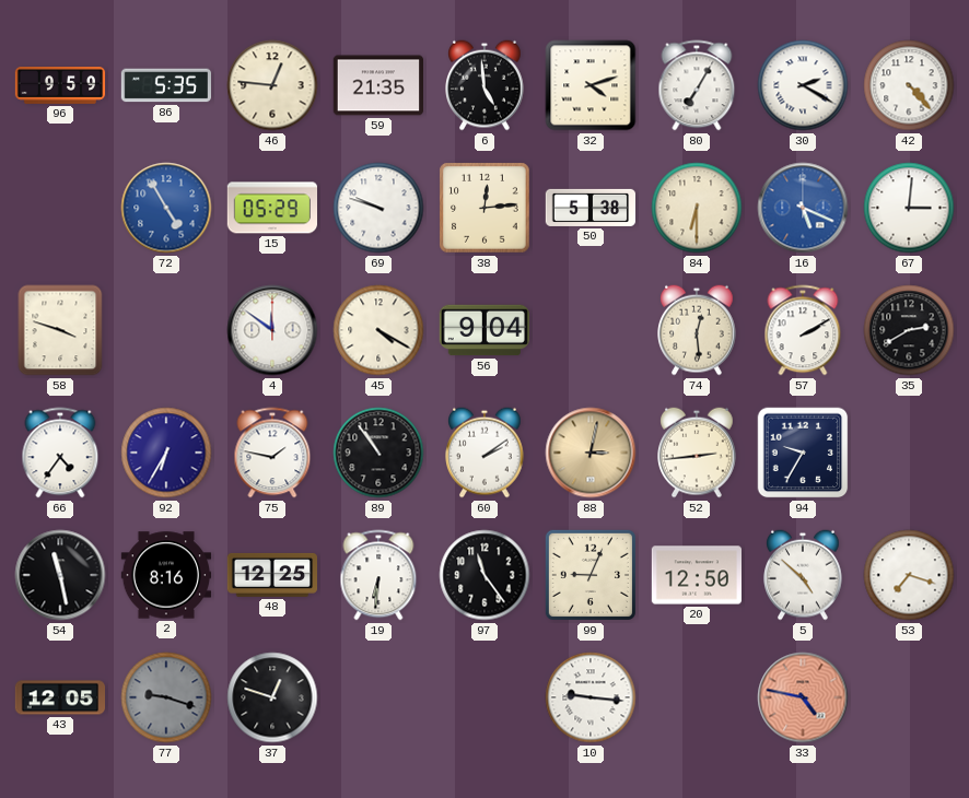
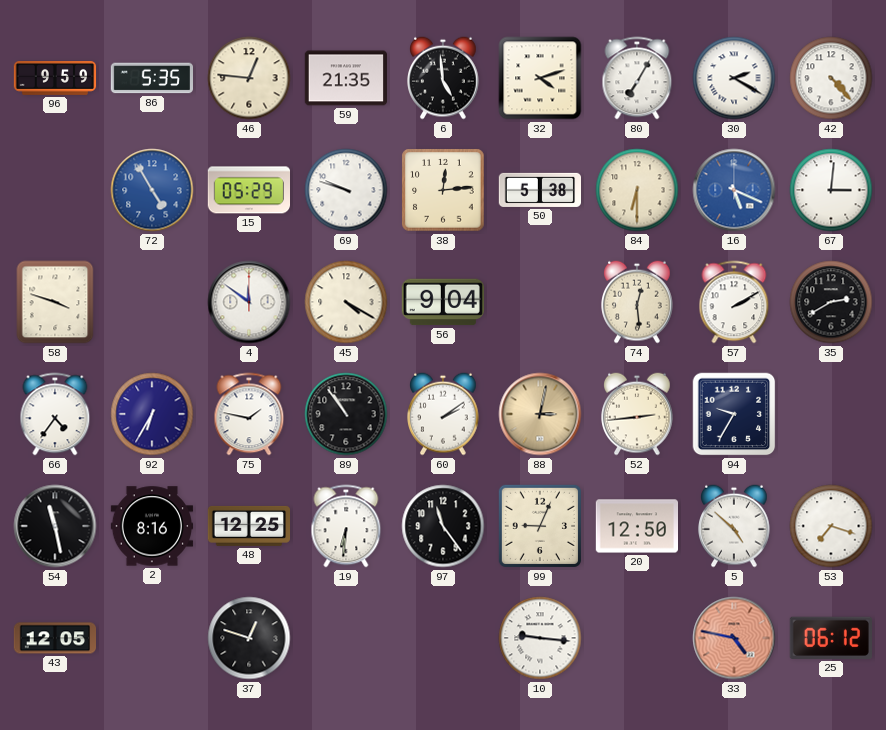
77: 9:18 -> none
25: none -> 06:12
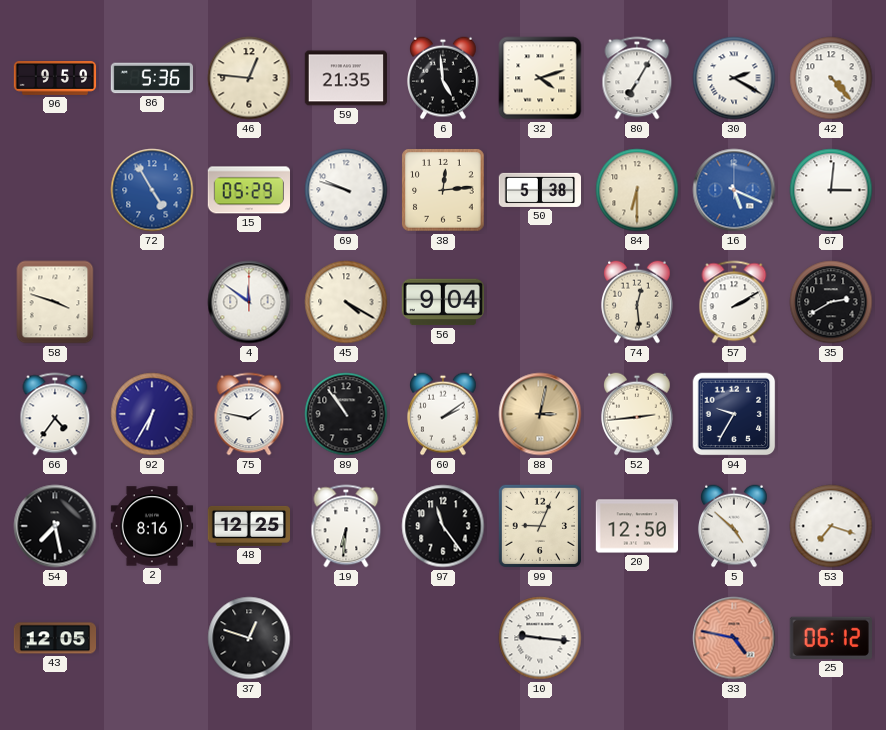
86: 5:35 -> 5:36
54: 11:28 -> 7:28
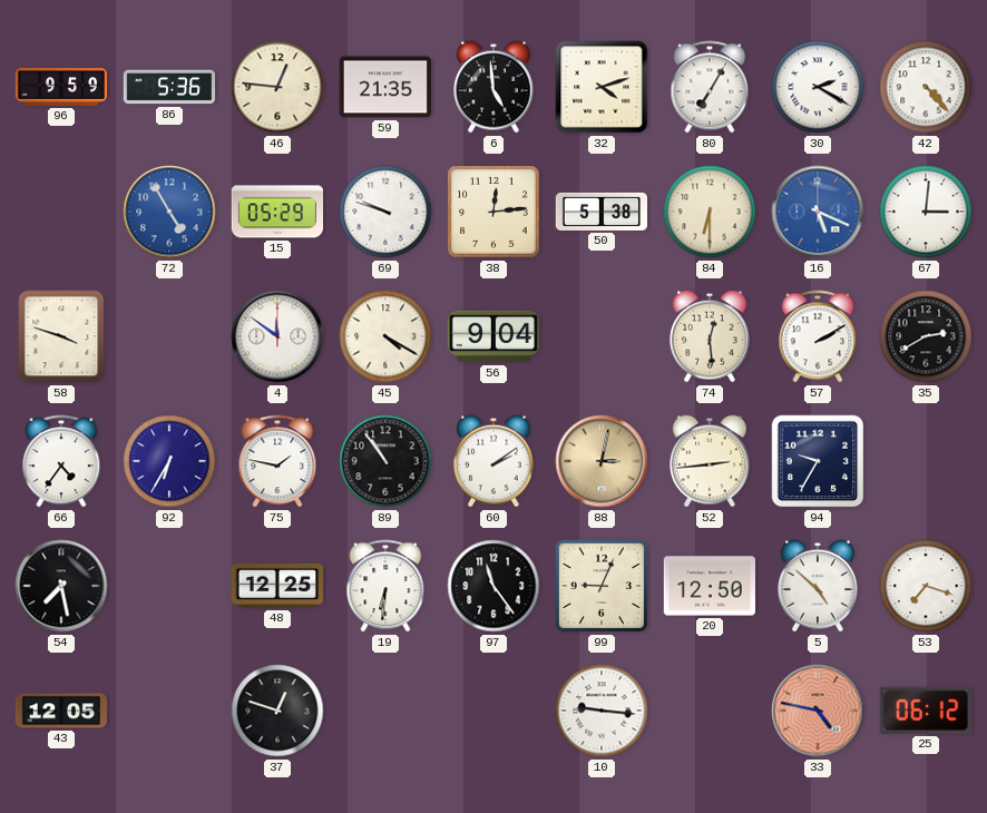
2: 8:16 -> none
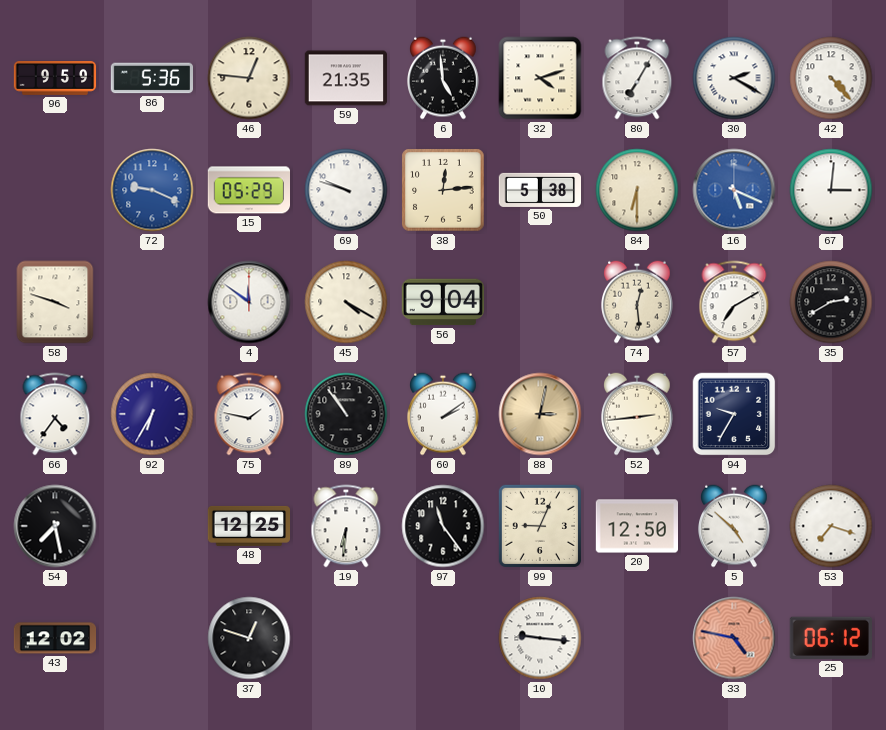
72: 4:55 -> 9:19
57: 2:10 -> 7:10
43: 12:05 -> 12:02
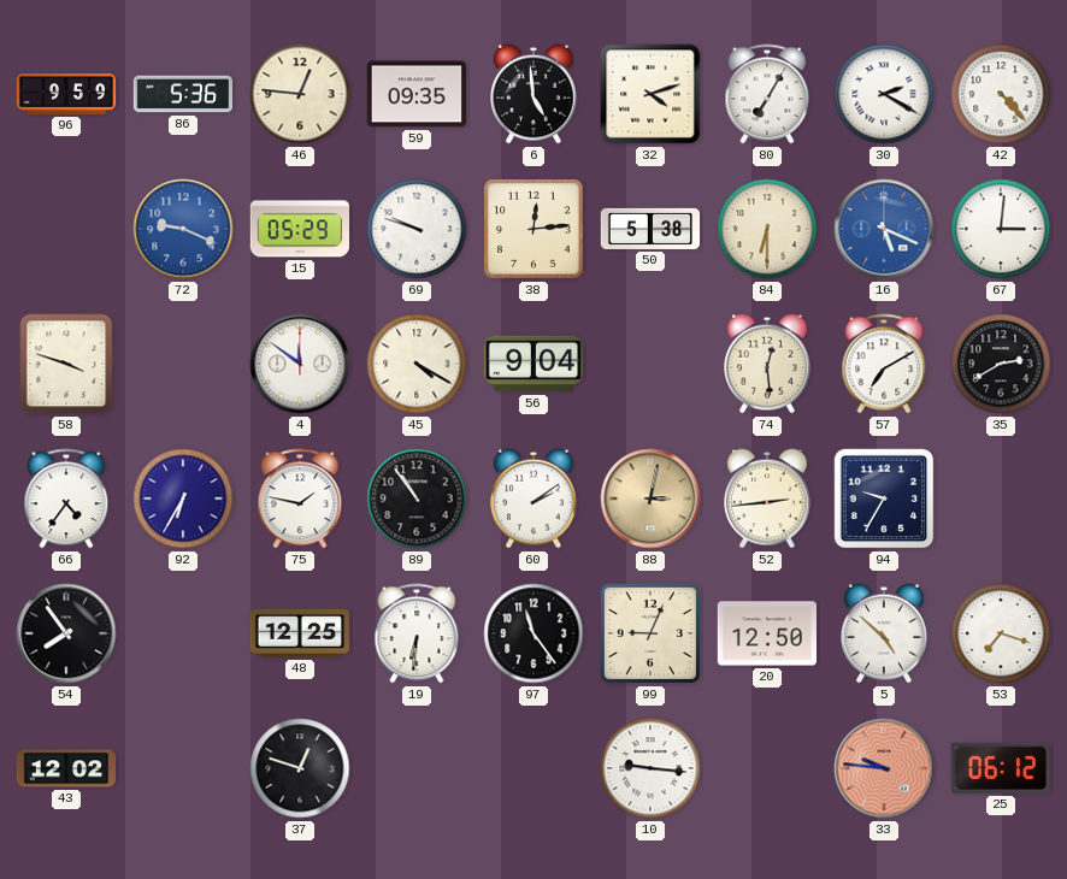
59: 21:35 -> 09:35
54: 7:28 -> 7:54
33: 4:47 -> 9:46
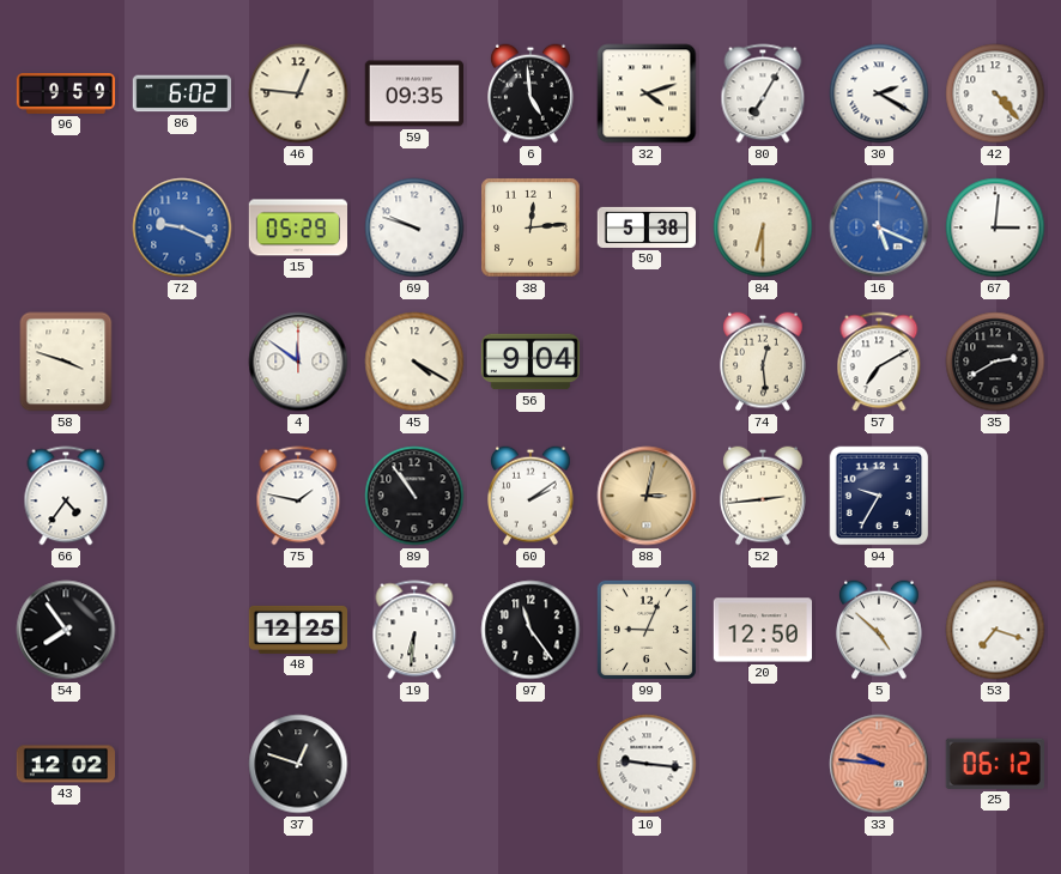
86: 5:36 -> 6:02
92: 6:35 -> none
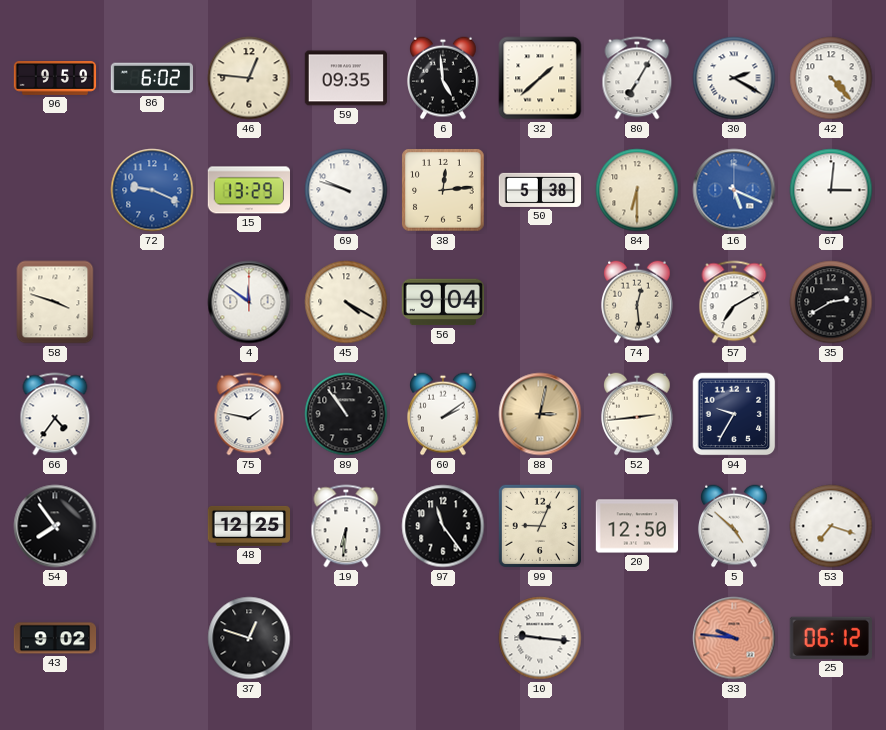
32: 4:12 -> 1:38
15: 05:29 -> 13:29
43: 12:02 -> 9:02
